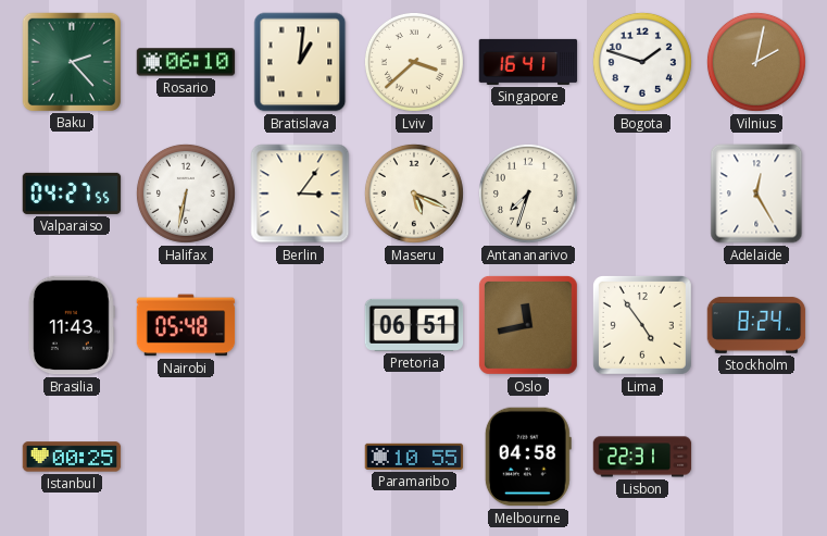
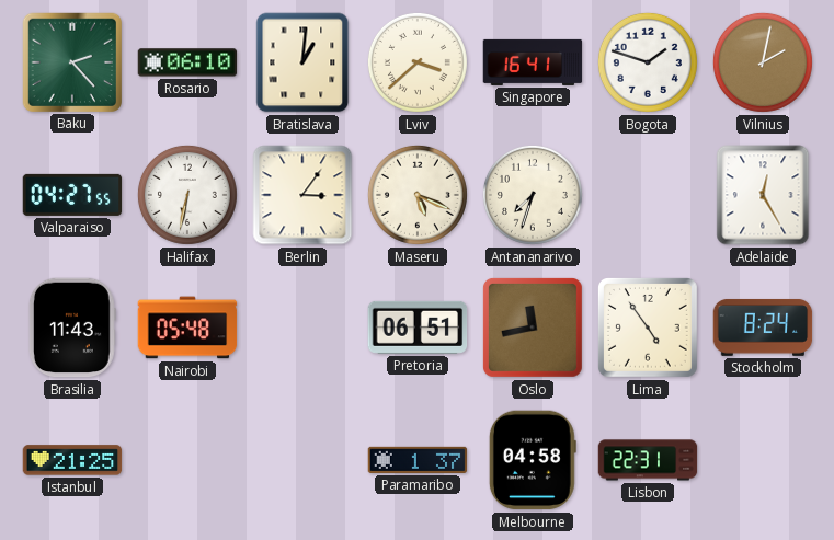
Istanbul: 00:25 -> 21:25
Paramaribo: 10:55 -> 1:37
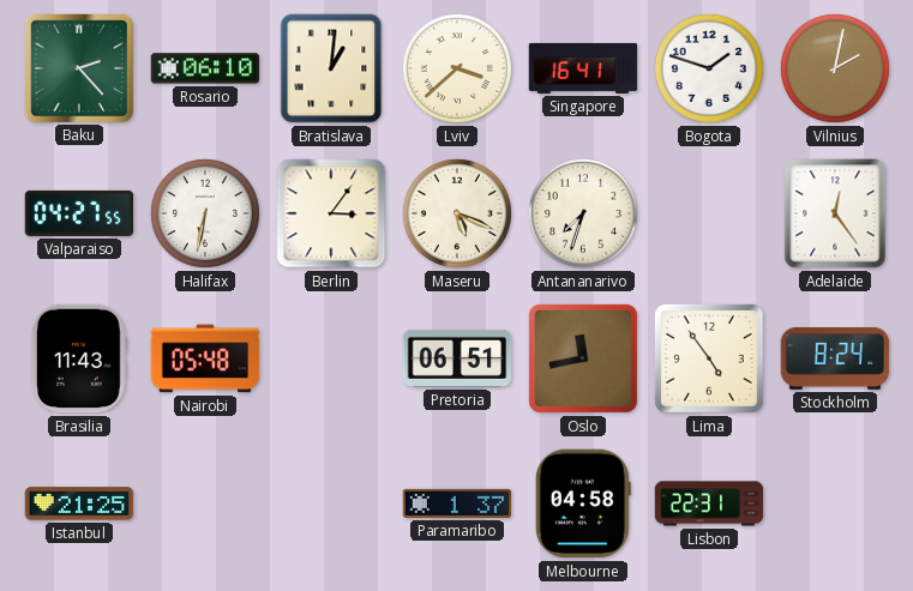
Adelaide: 12:25 -> 12:24
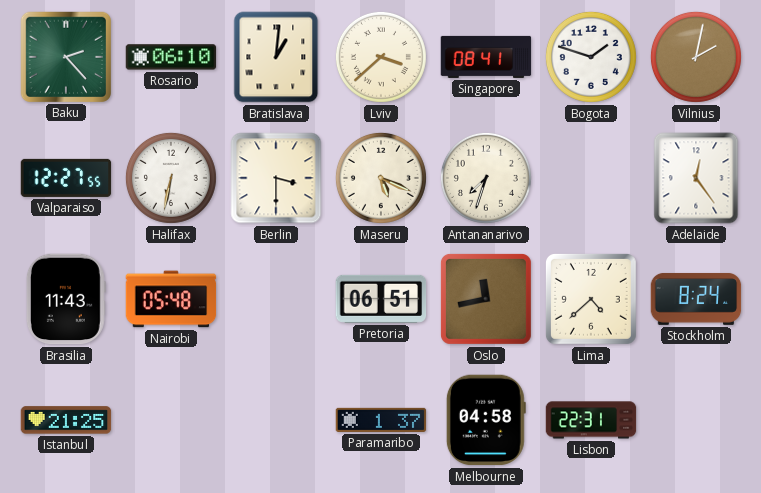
Singapore: 16:41 -> 08:41
Valparaiso: 04:27 -> 12:27
Berlin: 3:06 -> 3:30
Lima: 4:54 -> 4:38
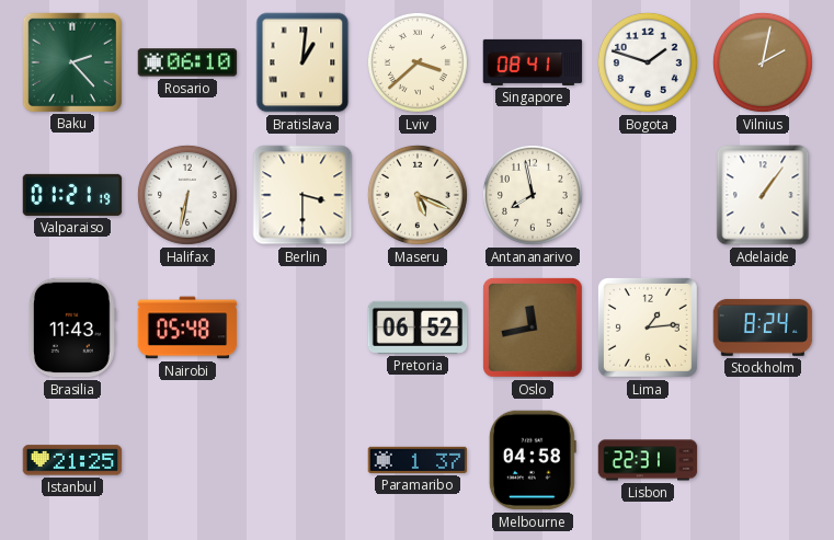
Valparaiso: 12:27 -> 01:21
Antananarivo: 7:33 -> 7:58
Adelaide: 12:24 -> 1:06
Pretoria: 06:51 -> 06:52
Lima: 4:38 -> 1:14
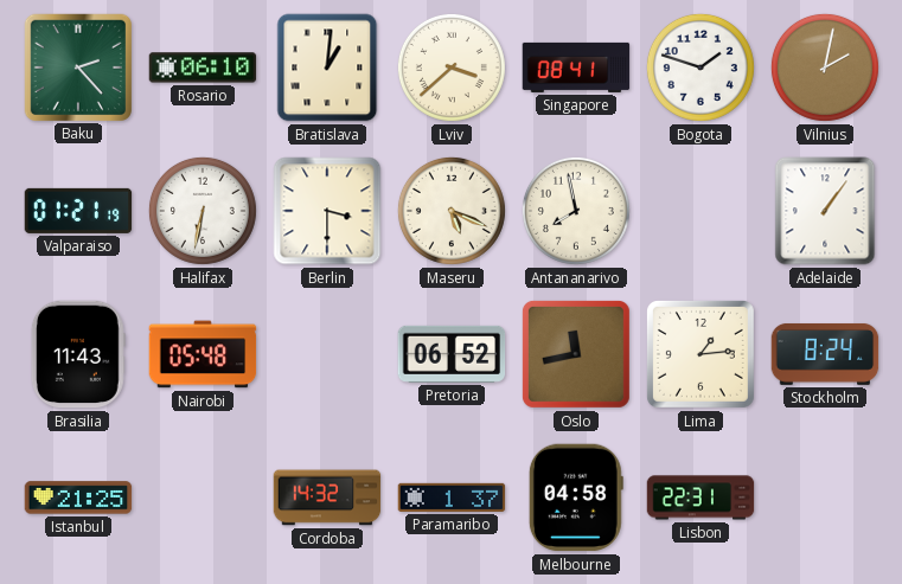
Cordoba: none -> 14:32
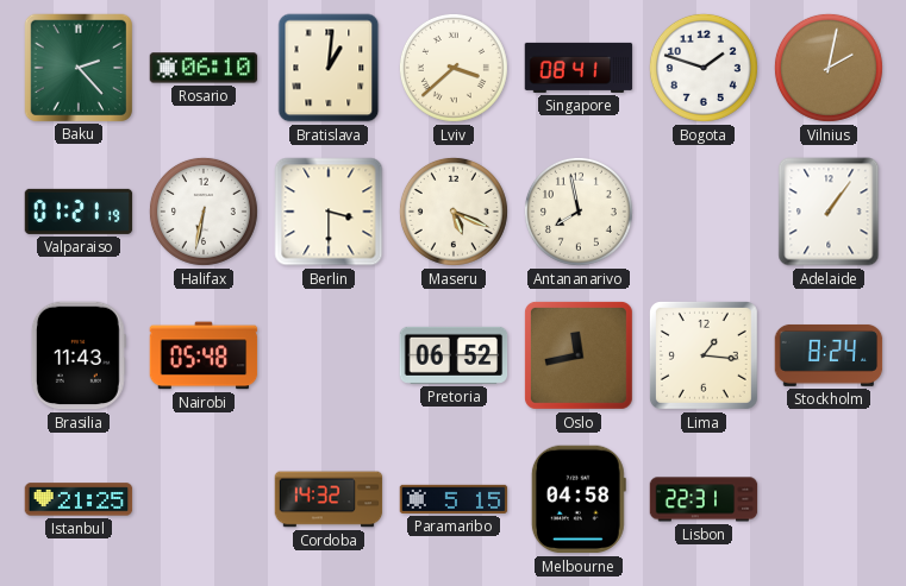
Lima: 1:14 -> 1:16
Paramaribo: 1:37 -> 5:15
